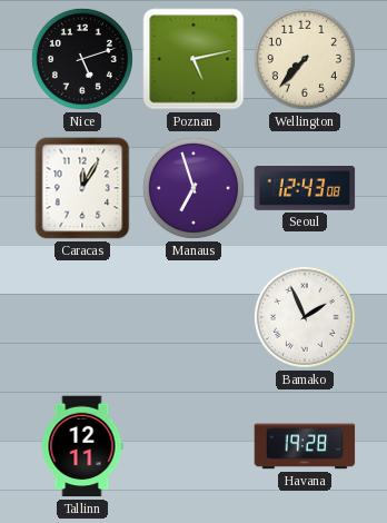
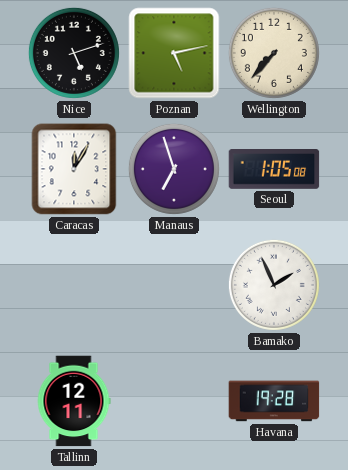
Seoul: 12:43 -> 1:05
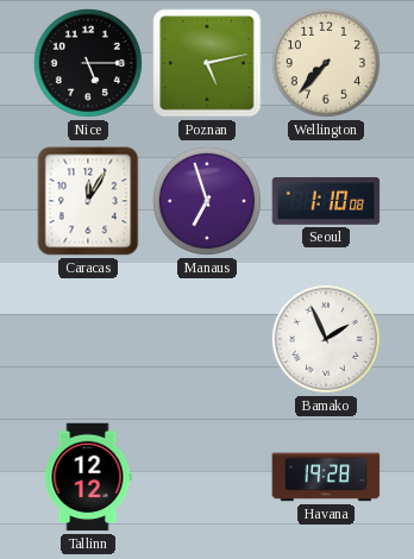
Nice: 5:12 -> 5:15
Seoul: 1:05 -> 1:10
Tallinn: 12:11 -> 12:12
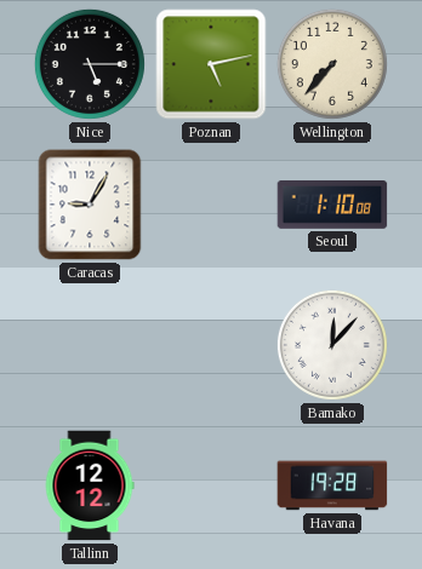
Caracas: 12:05 -> 9:05
Manaus: 6:57 -> none
Bamako: 1:56 -> 12:07
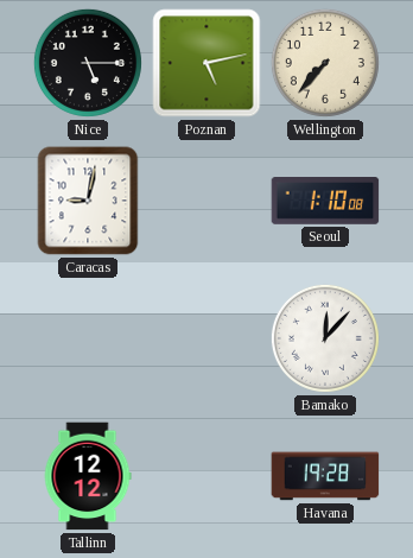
Caracas: 9:05 -> 9:02
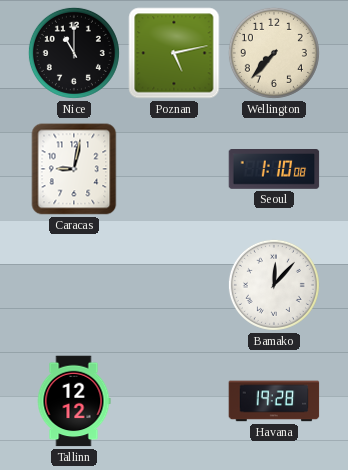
Nice: 5:15 -> 11:00
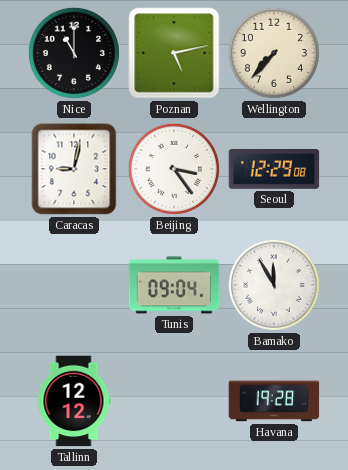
Beijing: none -> 3:24
Seoul: 1:10 -> 12:29
Tunis: none -> 09:04
Bamako: 12:07 -> 11:55
